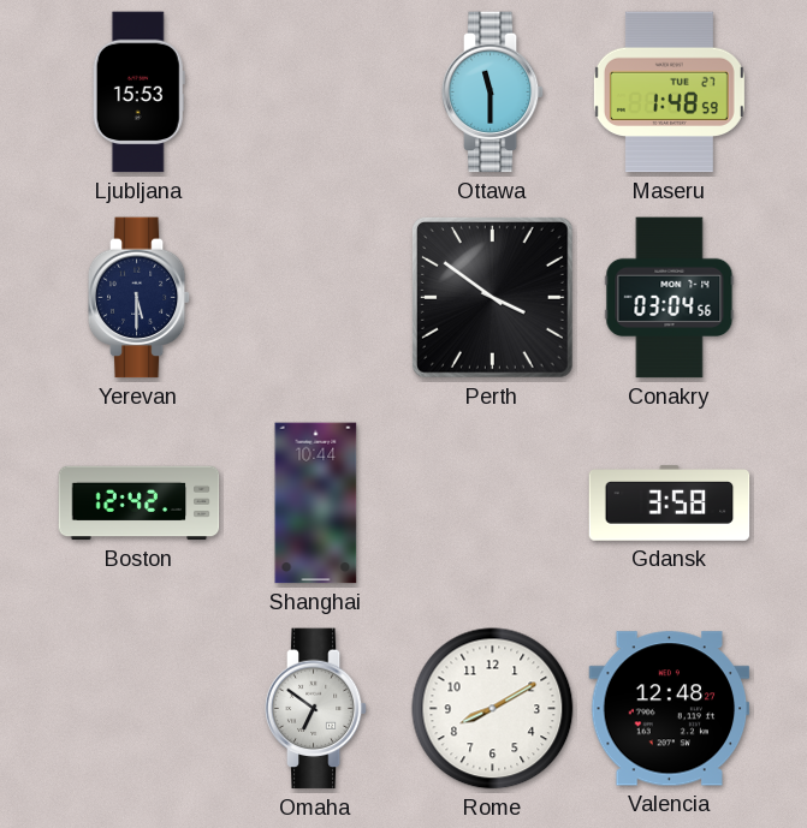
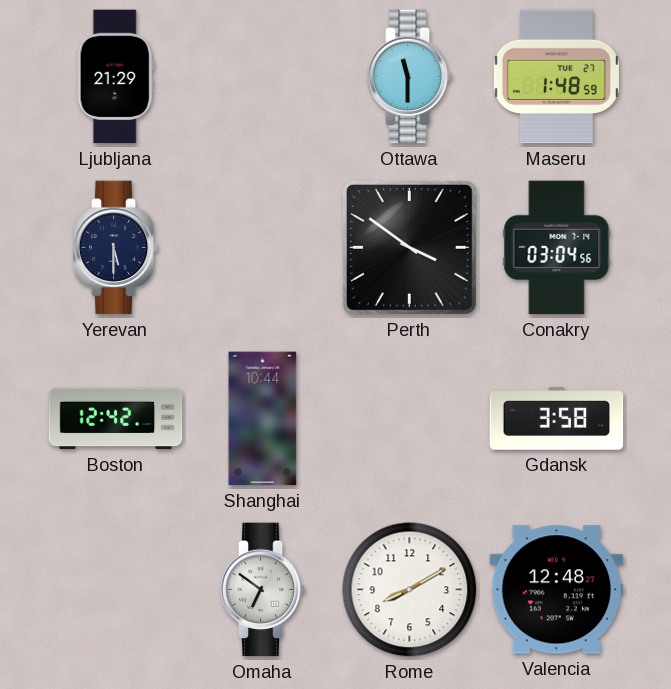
Ljubljana: 15:53 -> 21:29
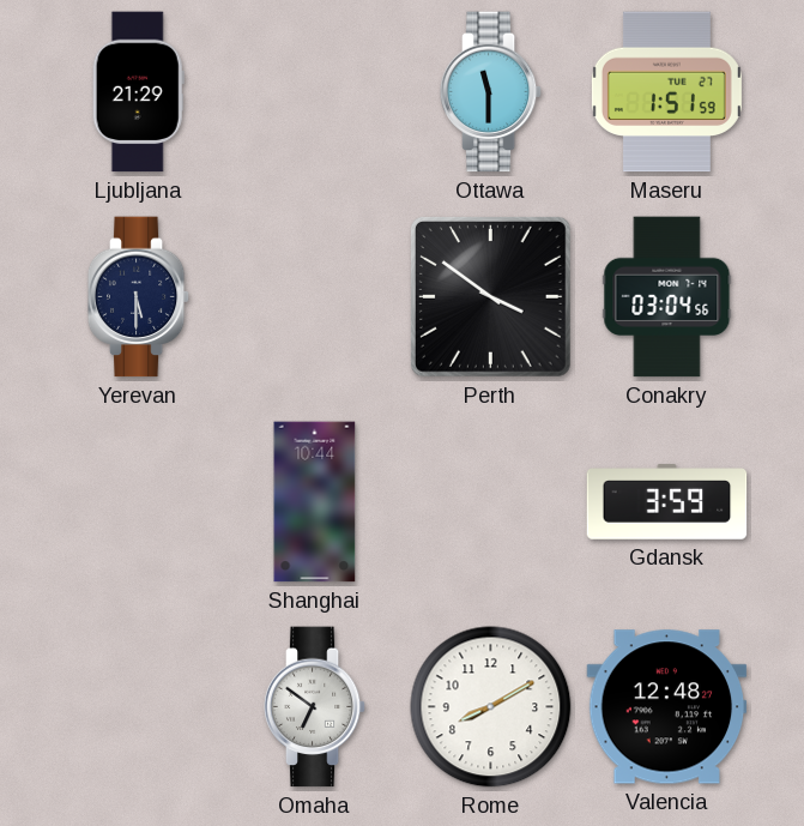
Maseru: 1:48 -> 1:51
Boston: 12:42 -> none
Gdansk: 3:58 -> 3:59
